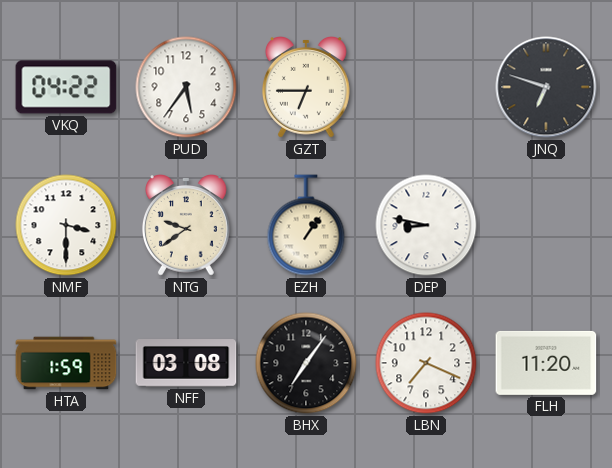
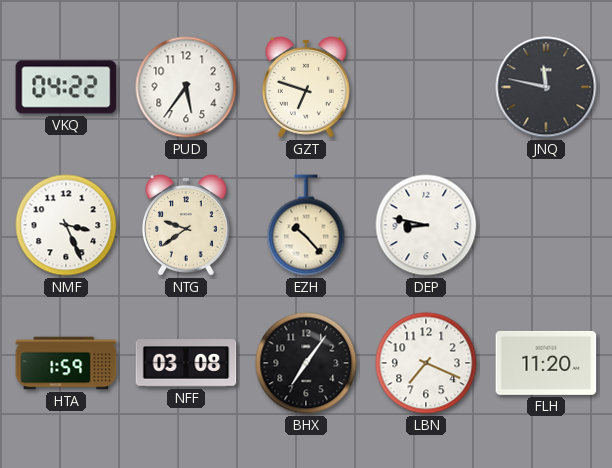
GZT: 6:45 -> 6:48
JNQ: 6:48 -> 11:47
NMF: 3:30 -> 3:26
EZH: 1:06 -> 10:23
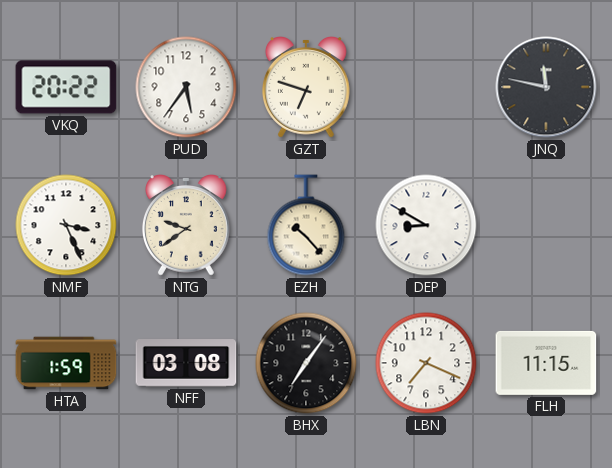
VKQ: 04:22 -> 20:22
DEP: 8:47 -> 8:50
FLH: 11:20 -> 11:15
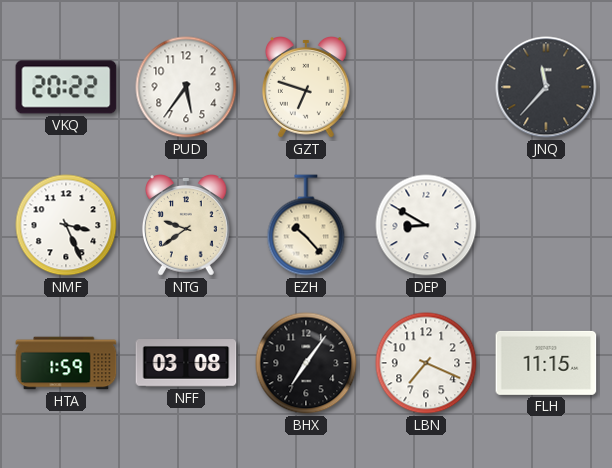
JNQ: 11:47 -> 11:37
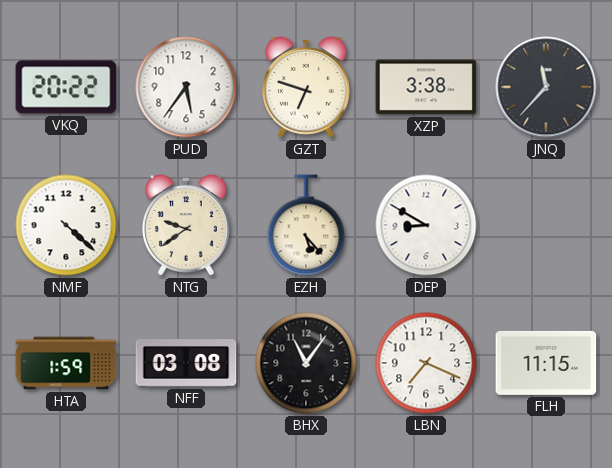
XZP: none -> 3:38
NMF: 3:26 -> 4:22
EZH: 10:23 -> 5:23
BHX: 7:06 -> 11:06
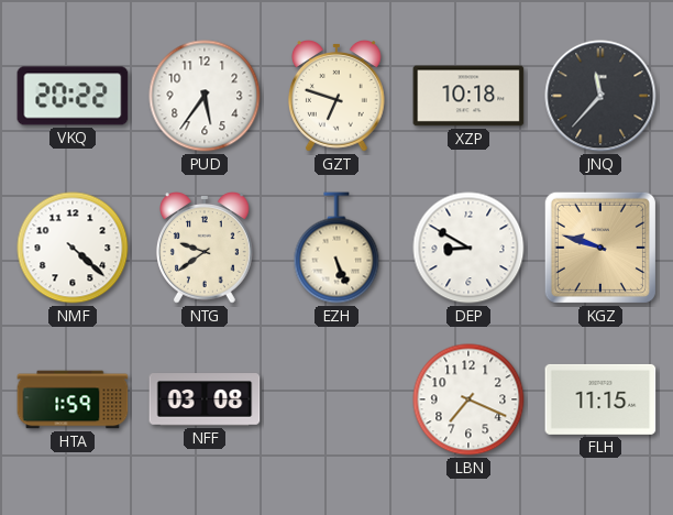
XZP: 3:38 -> 10:18
EZH: 5:23 -> 5:26
KGZ: none -> 9:48
BHX: 11:06 -> none
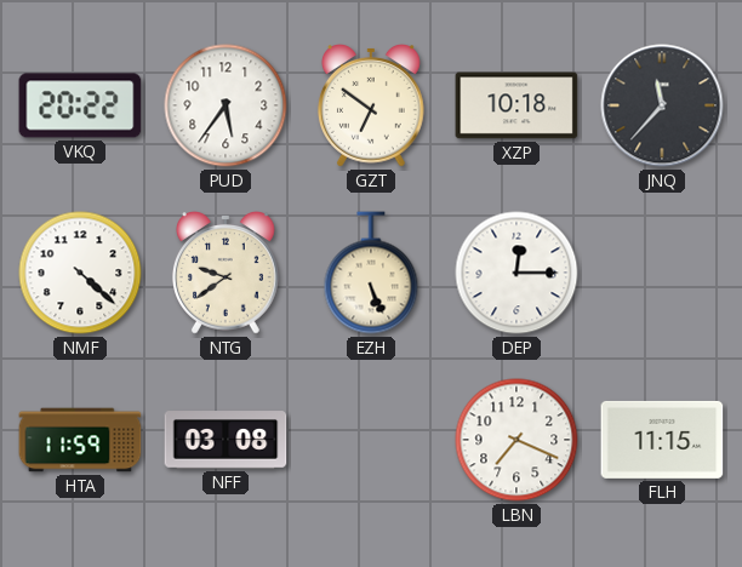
GZT: 6:48 -> 6:51
DEP: 8:50 -> 12:15
KGZ: 9:48 -> none
HTA: 1:59 -> 11:59
